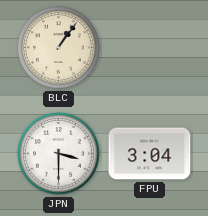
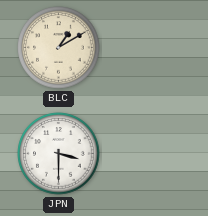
BLC: 1:06 -> 1:10
FPU: 3:04 -> none
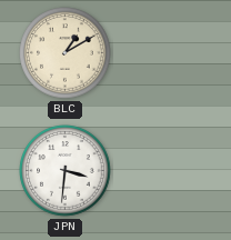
JPN: 3:30 -> 3:31
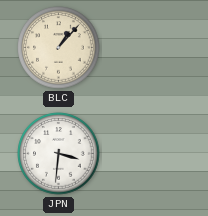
BLC: 1:10 -> 1:07
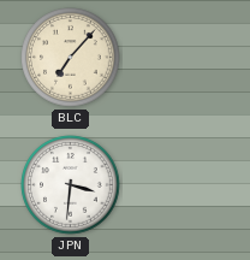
BLC: 1:07 -> 7:07
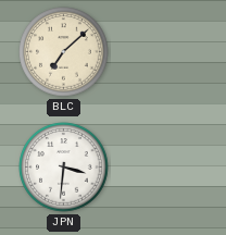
BLC: 7:07 -> 7:08
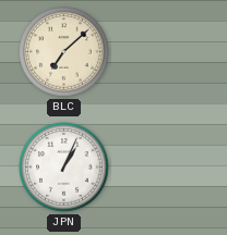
JPN: 3:31 -> 1:04
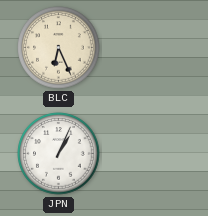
BLC: 7:08 -> 6:26
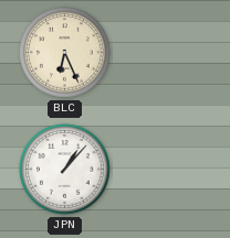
JPN: 1:04 -> 1:07
